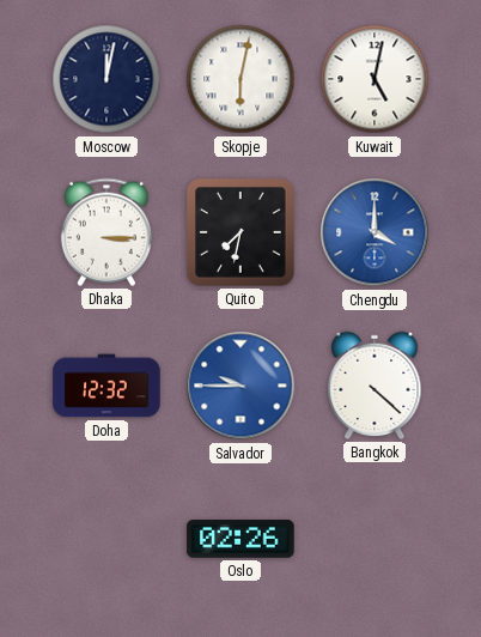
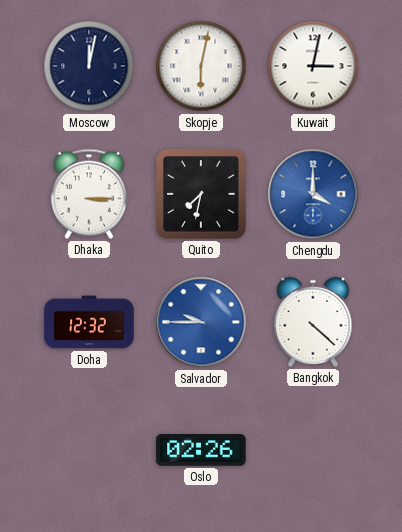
Kuwait: 5:02 -> 3:02
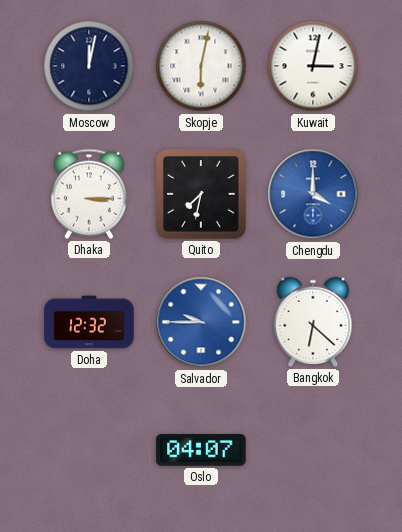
Bangkok: 4:22 -> 6:22
Oslo: 02:26 -> 04:07
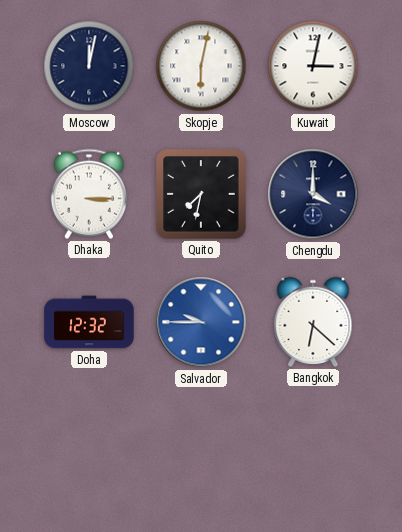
Chengdu dial: blue -> navy
Oslo: 04:07 -> none
